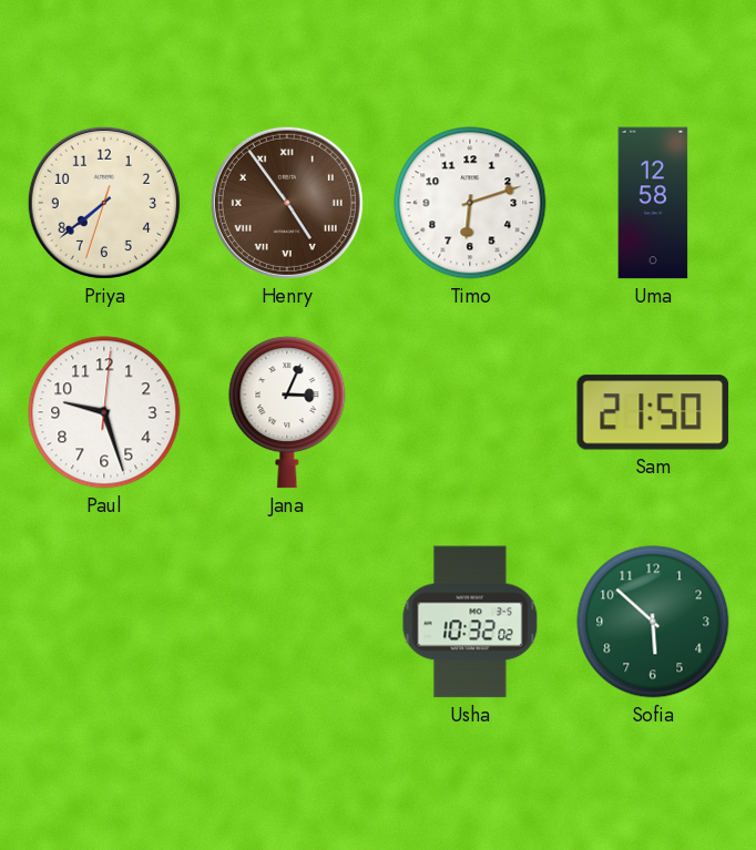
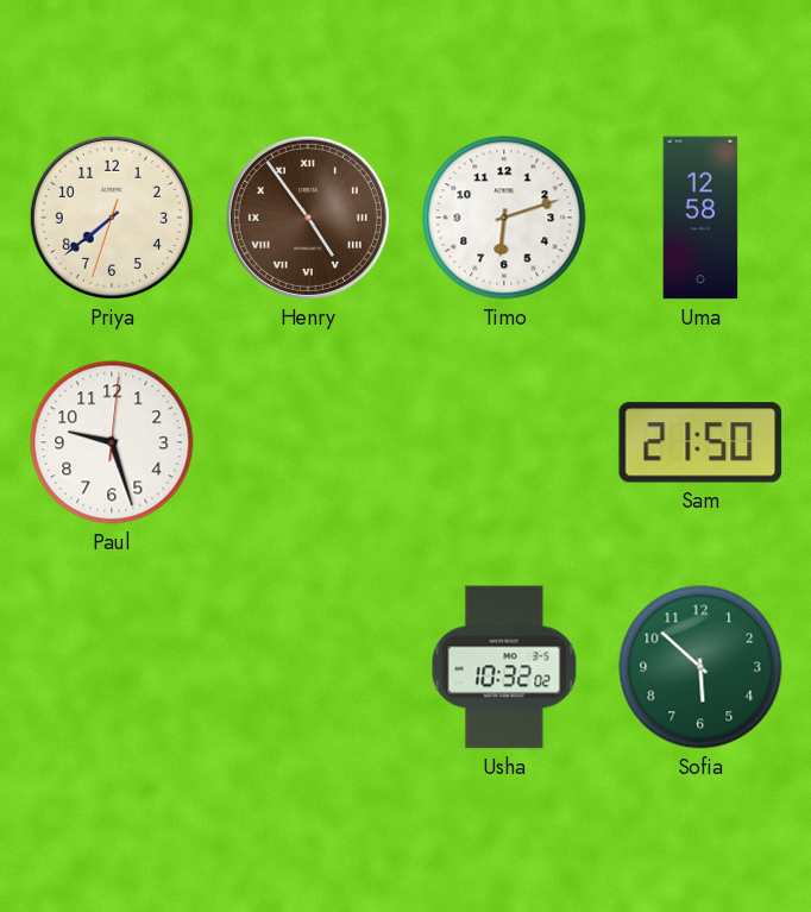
Jana: 3:04 -> none
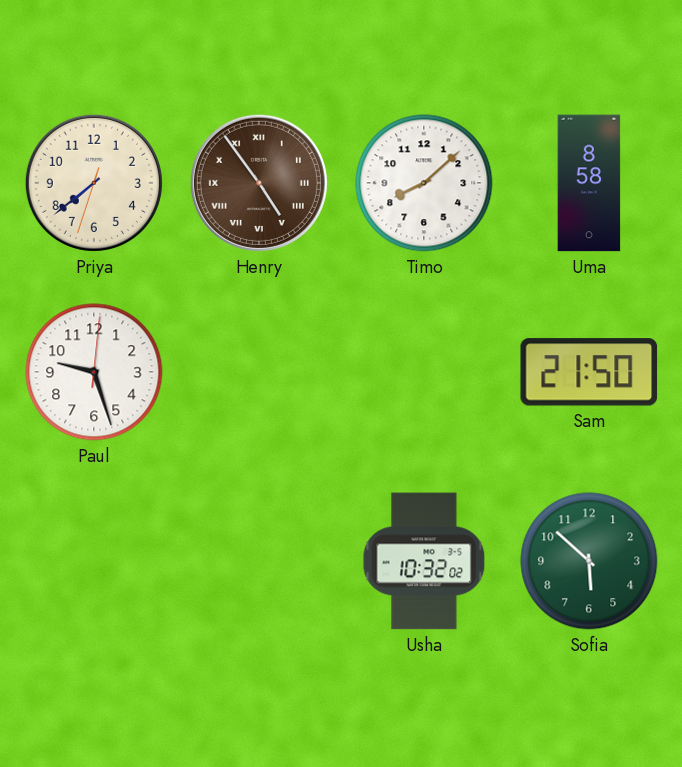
Timo: 6:12 -> 8:08
Uma: 12:58 -> 8:58
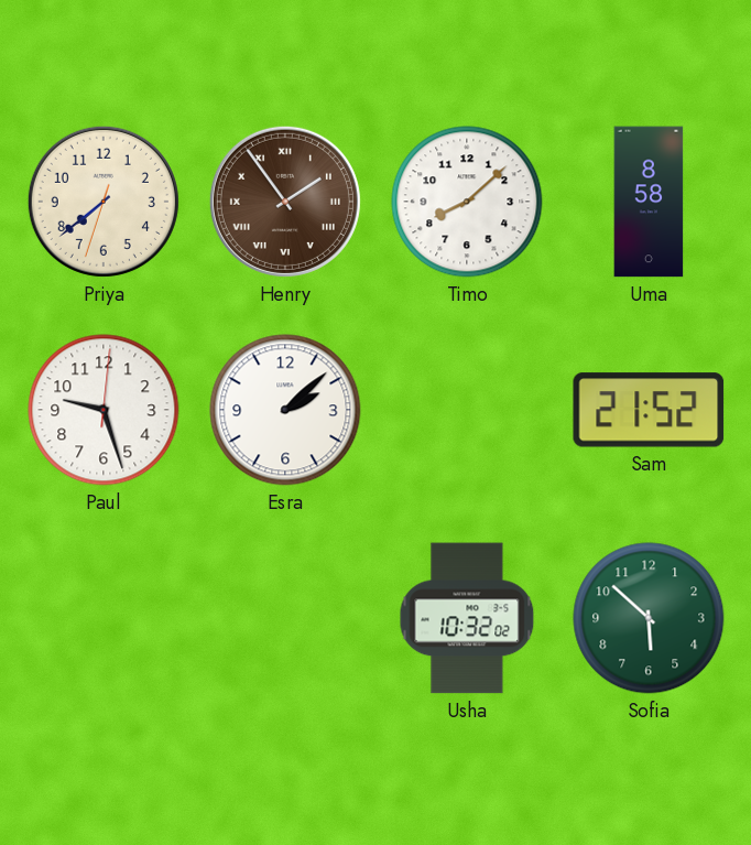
Henry: 4:54 -> 1:54
Esra: none -> 2:08
Sam: 21:50 -> 21:52
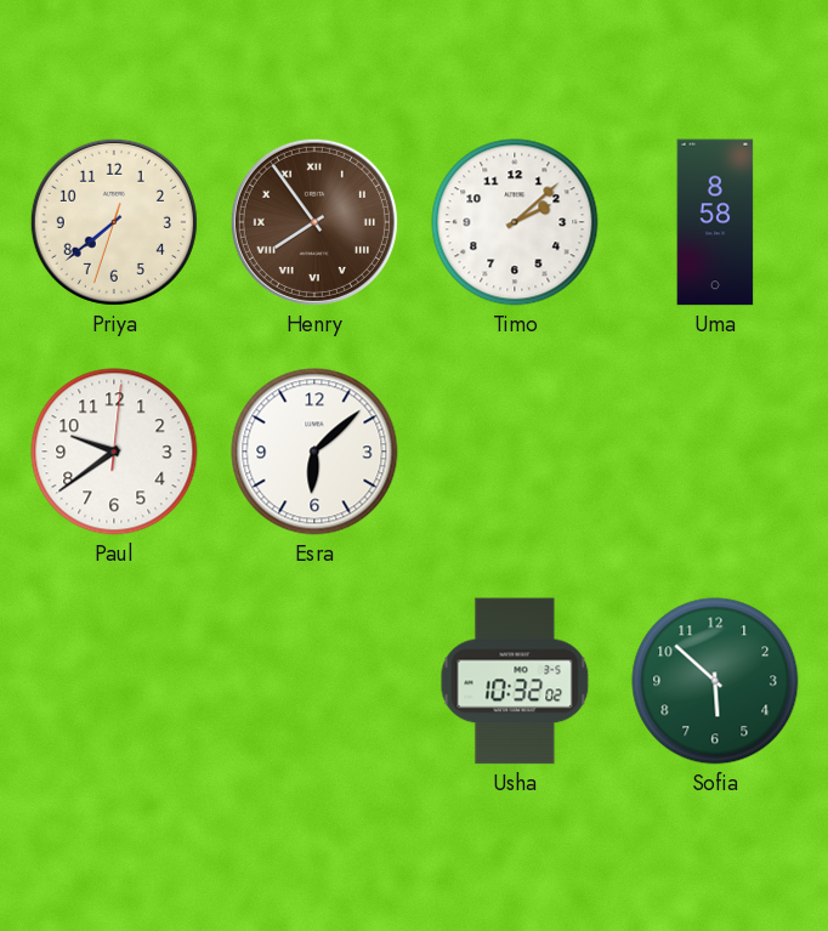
Henry: 1:54 -> 7:54
Timo: 8:08 -> 2:08
Paul: 9:27 -> 9:39
Esra: 2:08 -> 6:08
Sam: 21:52 -> none
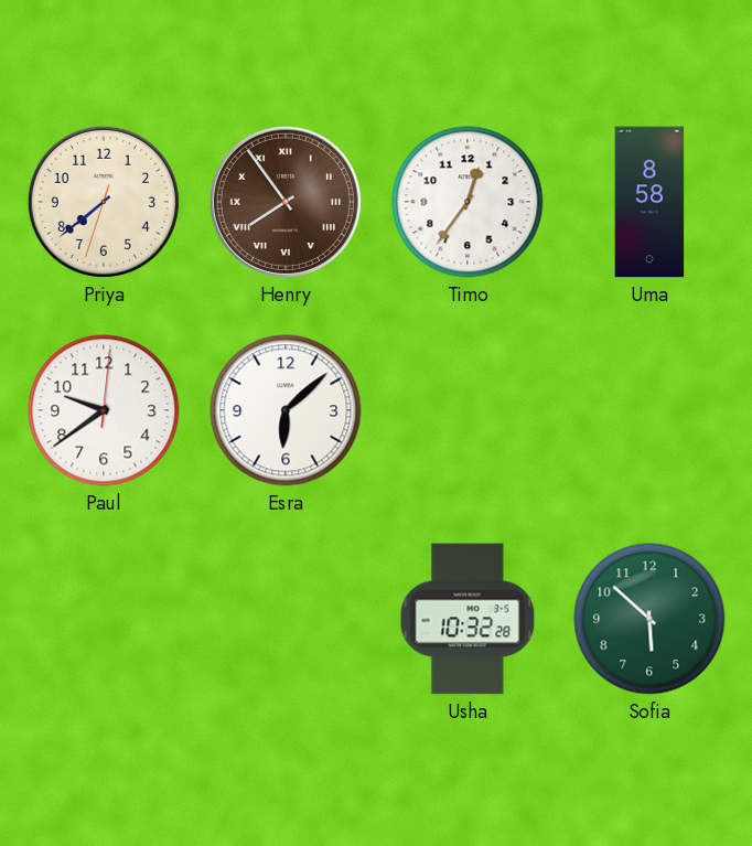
Timo: 2:08 -> 12:36
Usha: 10:32:02 -> 10:32:28
